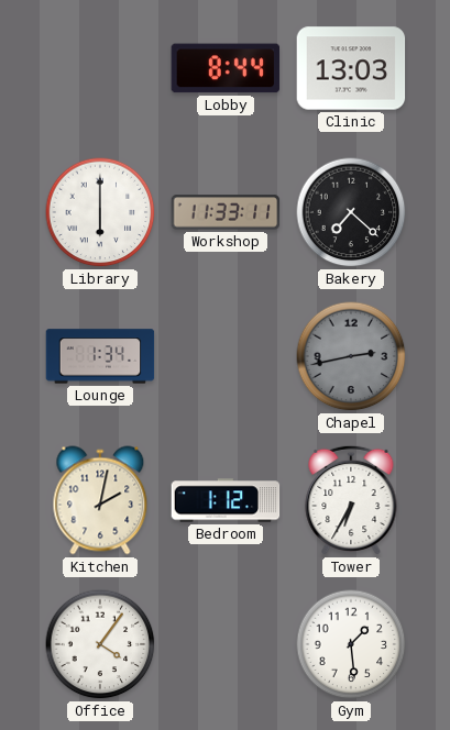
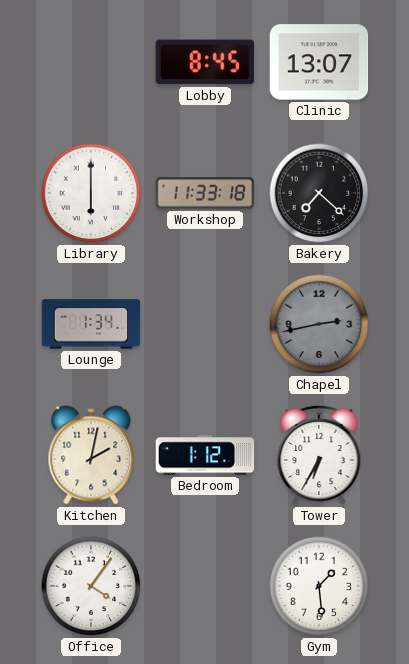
Lobby: 8:44 -> 8:45
Clinic: 13:03 -> 13:07
Workshop: 11:33:11 -> 11:33:18
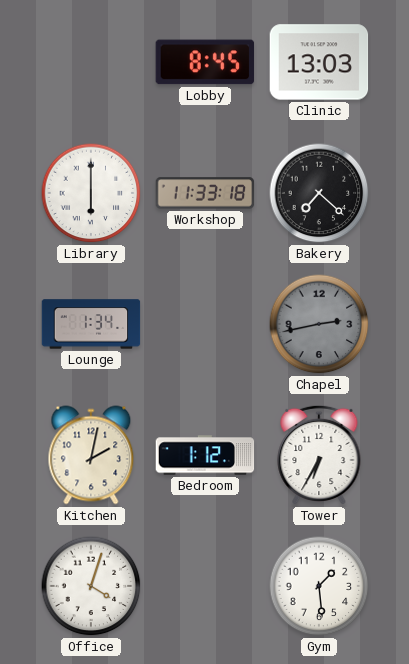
Clinic: 13:07 -> 13:03
Office: 4:06 -> 4:03
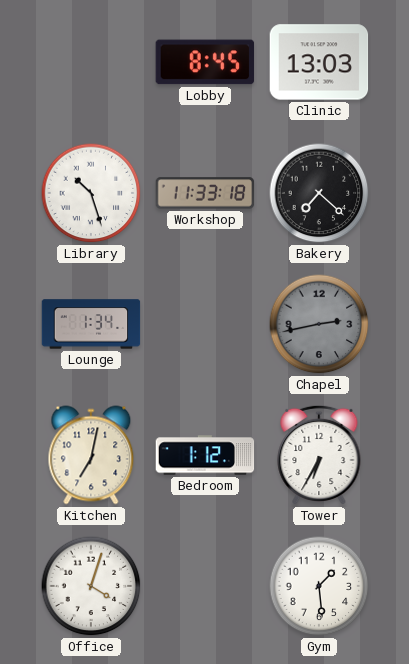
Library: 6:00 -> 10:27
Kitchen: 2:02 -> 7:02
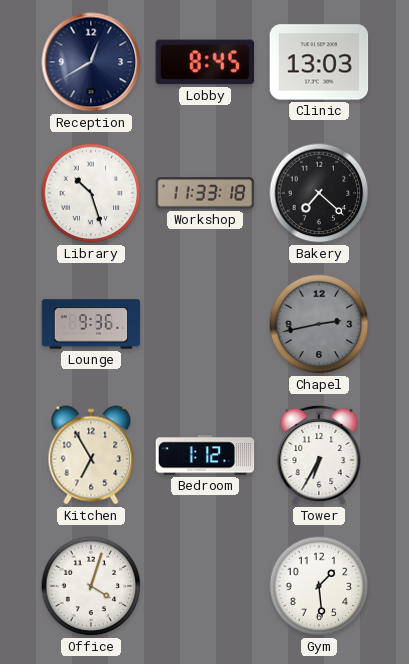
Reception: none -> 12:40
Lounge: 1:34 -> 9:36
Kitchen: 7:02 -> 6:55
